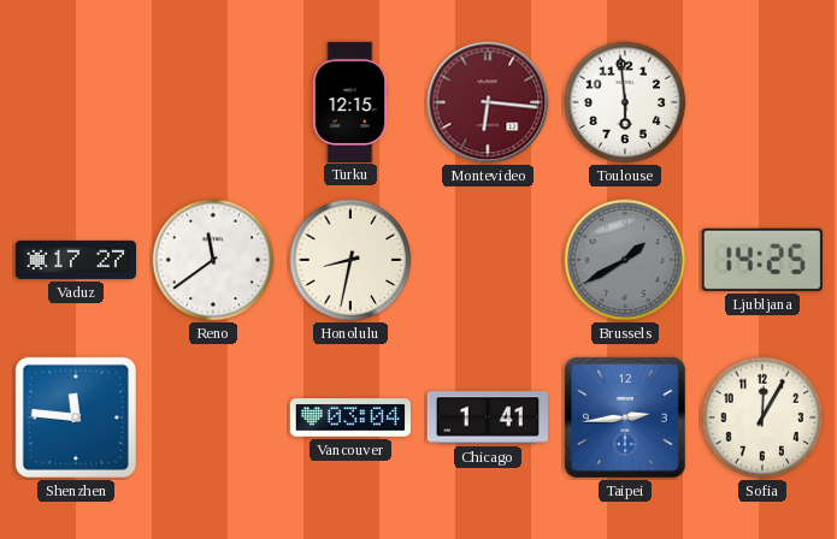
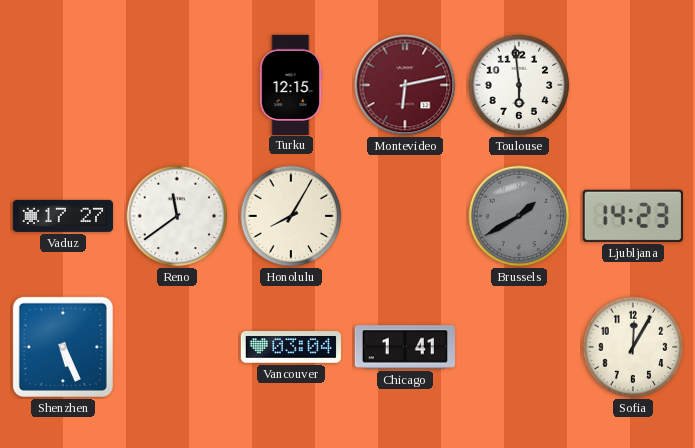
Montevideo: 6:16 -> 6:13
Honolulu: 8:32 -> 8:05
Ljubljana: 14:25 -> 14:23
Shenzhen: 11:46 -> 5:26
Taipei: 2:44 -> none
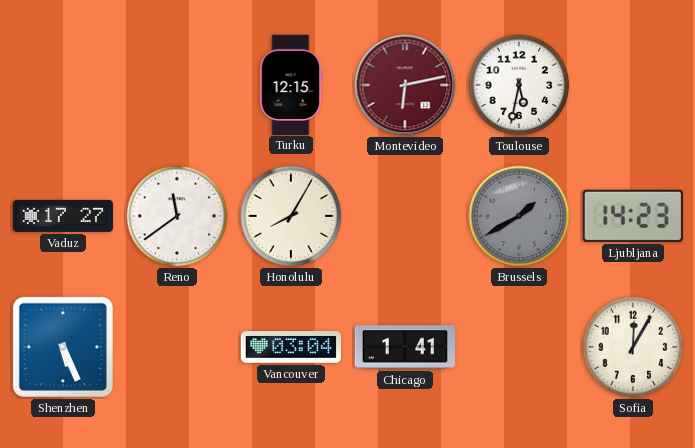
Toulouse: 5:59 -> 5:32
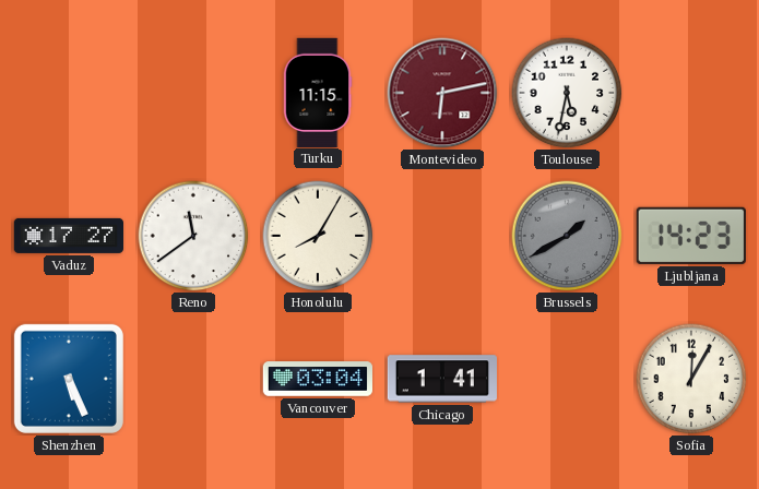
Turku: 12:15 -> 11:15
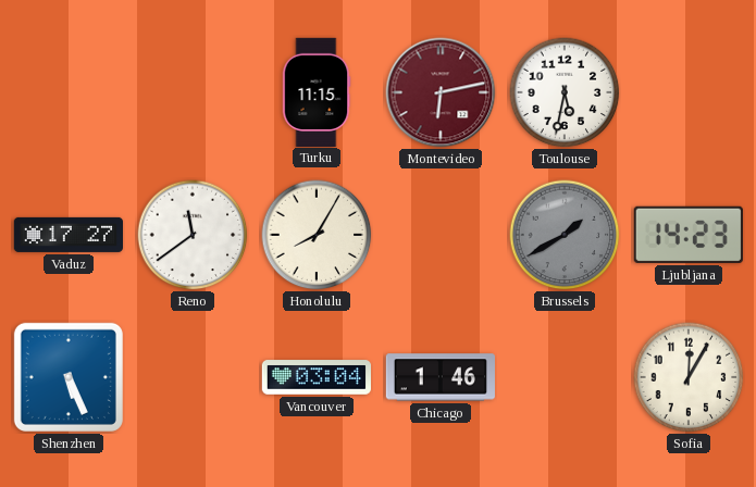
Chicago: 1:41 -> 1:46
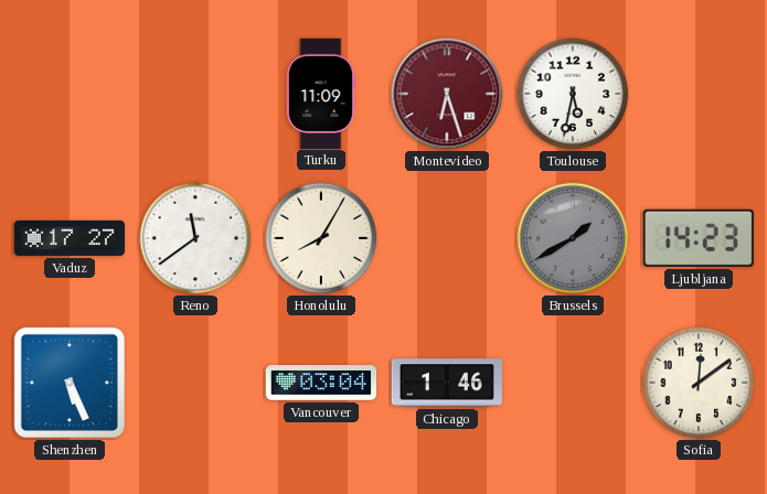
Turku: 11:15 -> 11:09
Montevideo: 6:13 -> 6:27
Sofia: 12:05 -> 12:09
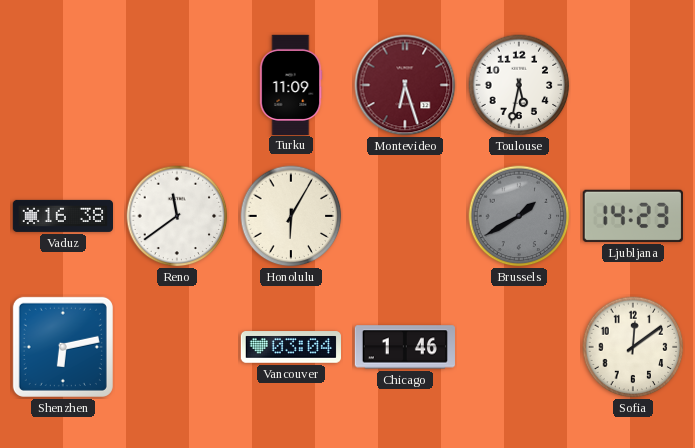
Vaduz: 17:27 -> 16:38
Honolulu: 8:05 -> 6:05
Shenzhen: 5:26 -> 6:13
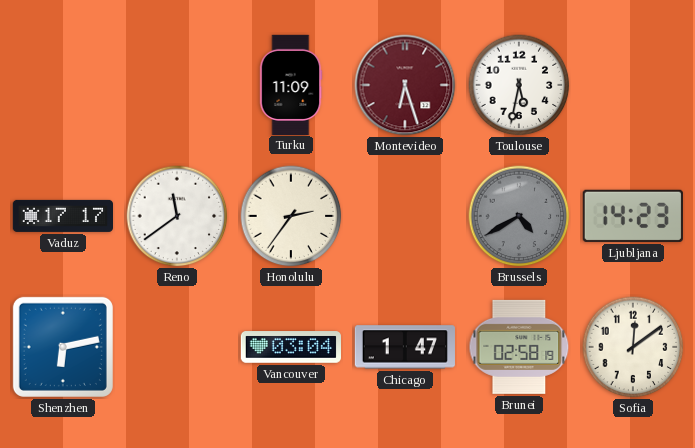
Vaduz: 16:38 -> 17:17
Honolulu: 6:05 -> 2:36
Brussels: 1:40 -> 4:40
Chicago: 1:46 -> 1:47
Brunei: none -> 02:58
